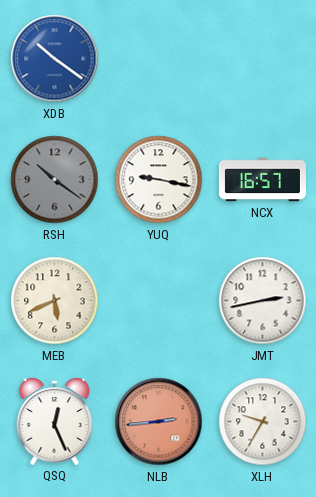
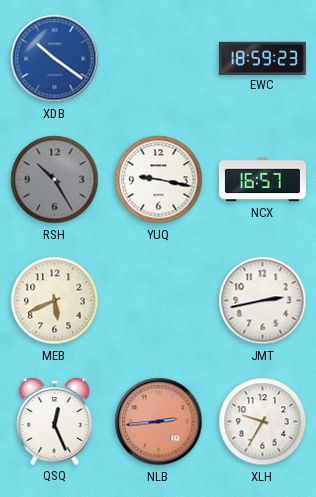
EWC: none -> 18:59
RSH: 10:21 -> 10:25
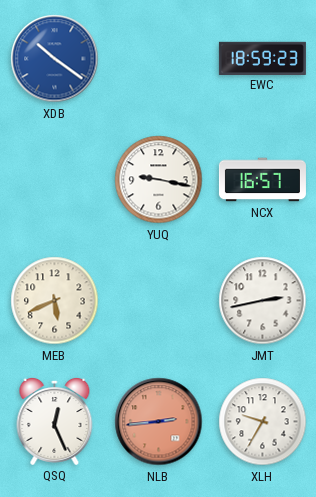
RSH: 10:25 -> none
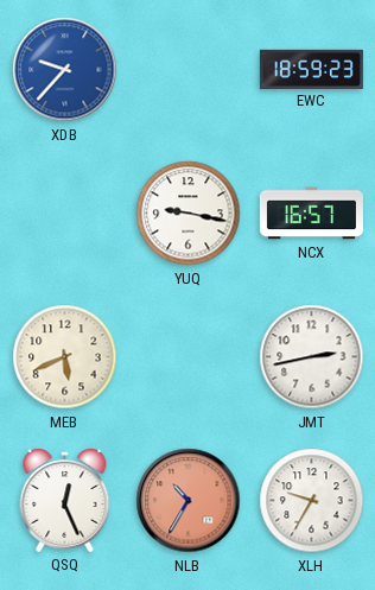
XDB: 10:21 -> 9:37
NLB: 2:44 -> 10:35
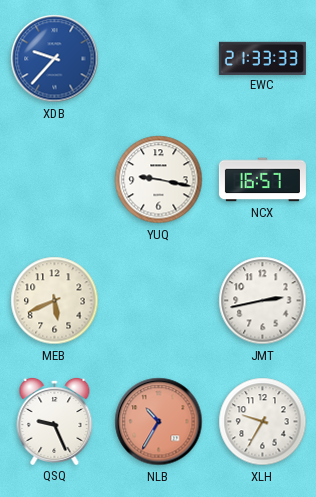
EWC: 18:59 -> 21:33
QSQ: 12:26 -> 9:26
